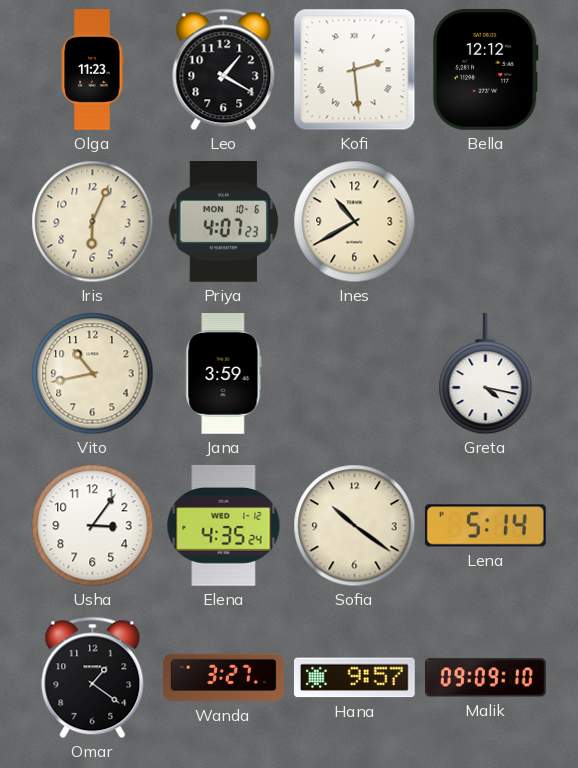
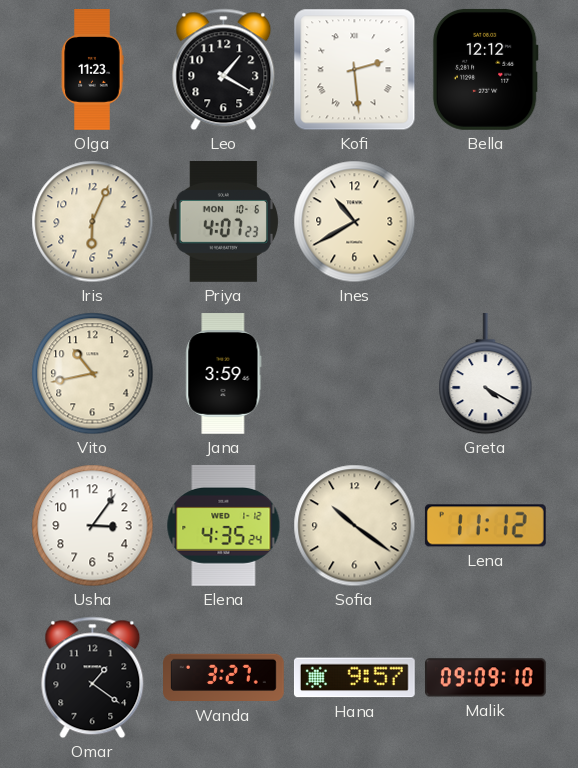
Greta: 4:17 -> 4:20
Lena: 5:14 -> 11:12
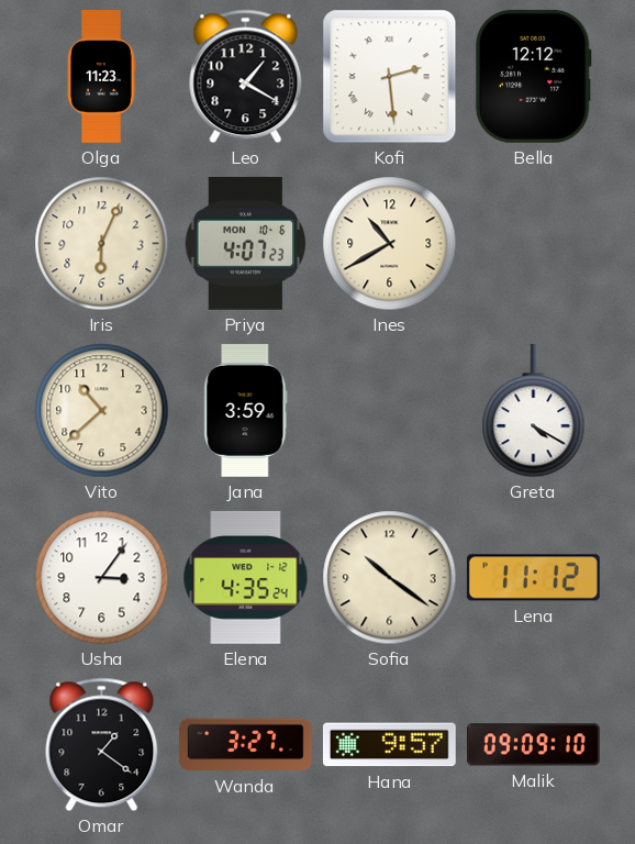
Vito: 10:43 -> 10:38
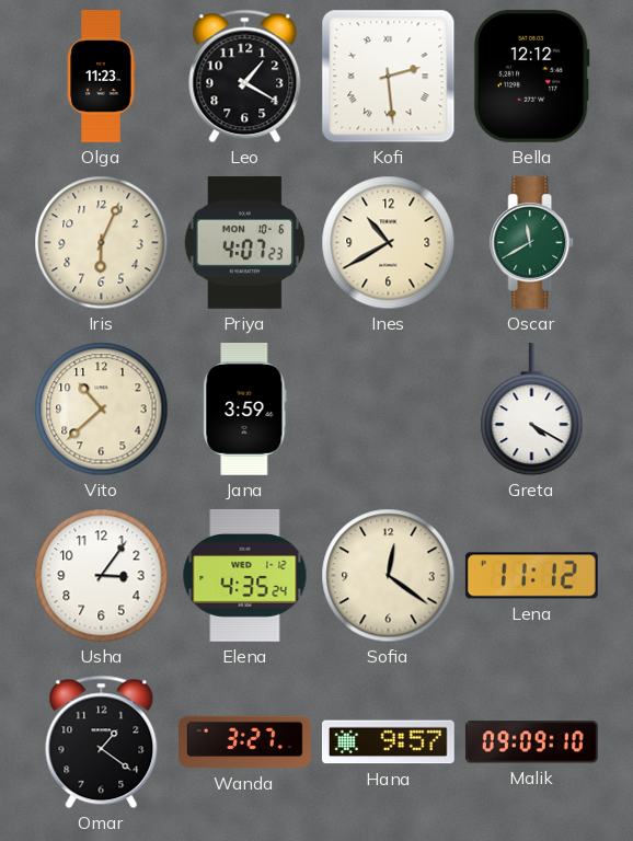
Oscar: none -> 11:40
Sofia: 10:21 -> 12:21
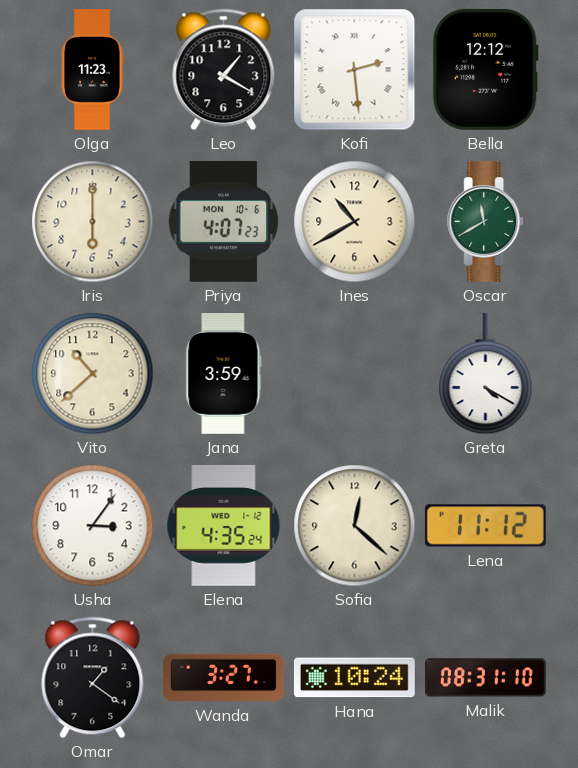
Iris: 6:04 -> 6:00
Sofia: 12:21 -> 12:22
Hana: 9:57 -> 10:24
Malik: 09:09 -> 08:31
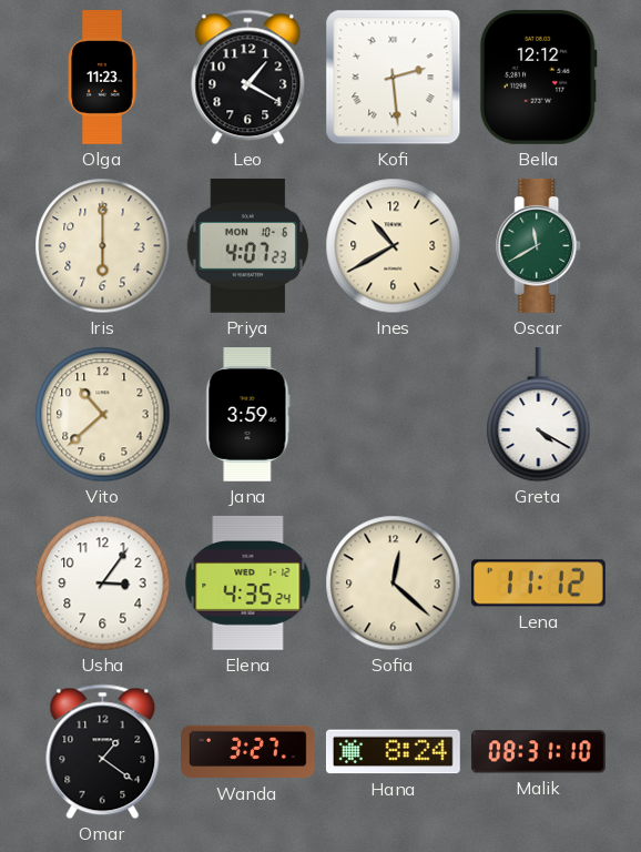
Hana: 10:24 -> 8:24
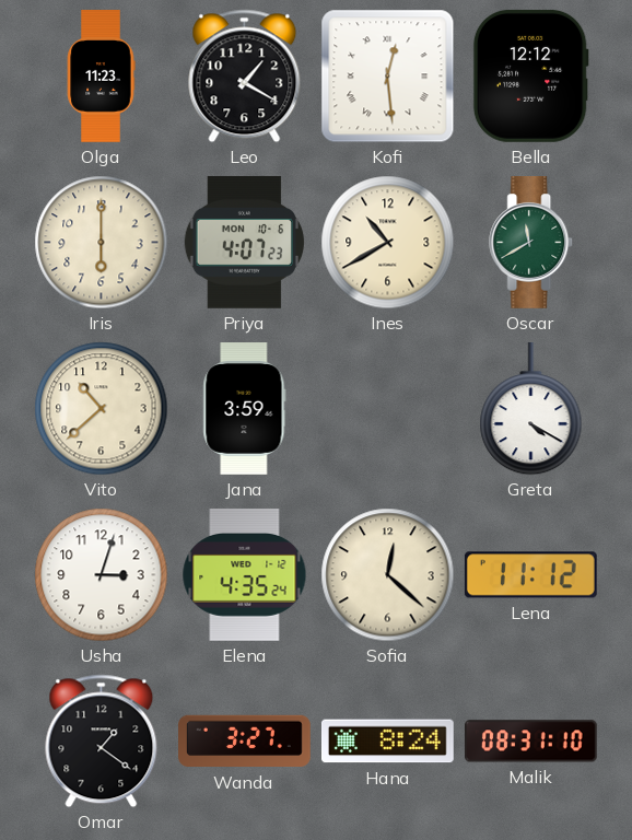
Kofi: 2:29 -> 12:29
Usha: 3:06 -> 3:03
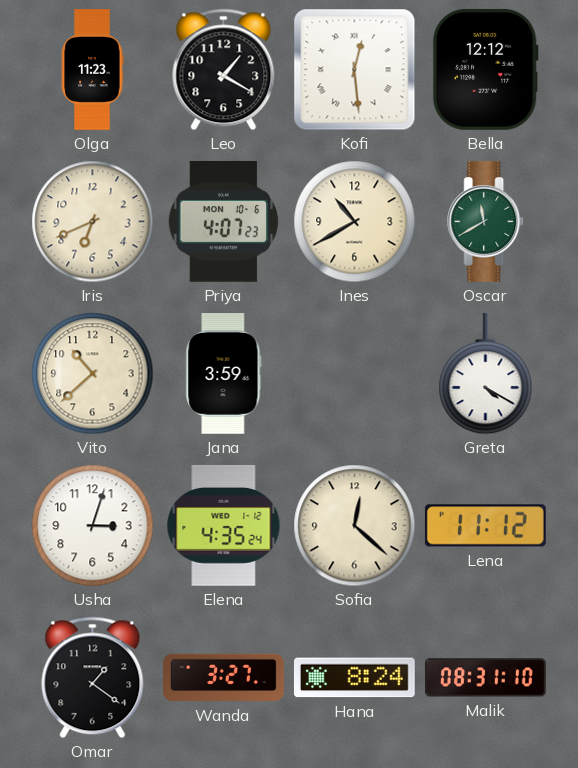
Iris: 6:00 -> 6:41
